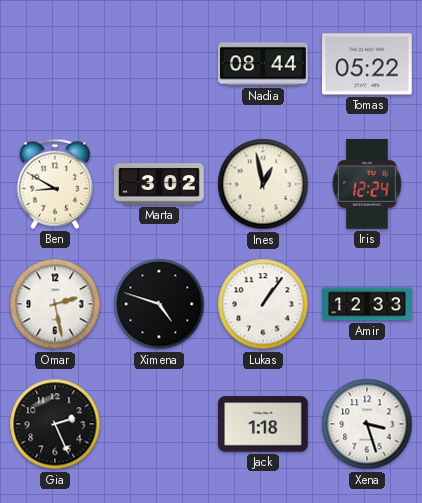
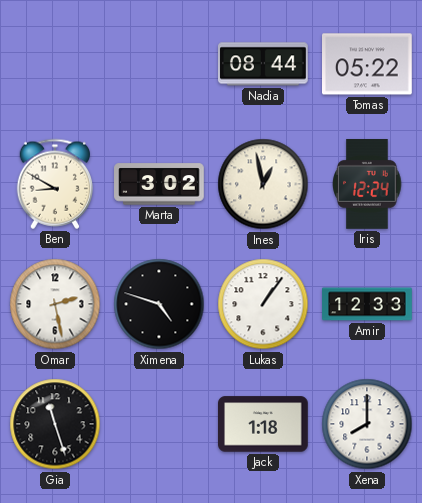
Gia: 2:26 -> 11:27
Xena: 3:27 -> 8:00
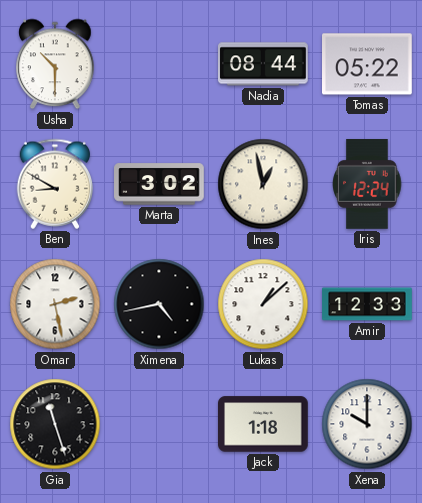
Usha: none -> 10:30
Ximena: 4:48 -> 4:43
Lukas: 1:06 -> 1:08
Xena: 8:00 -> 10:00
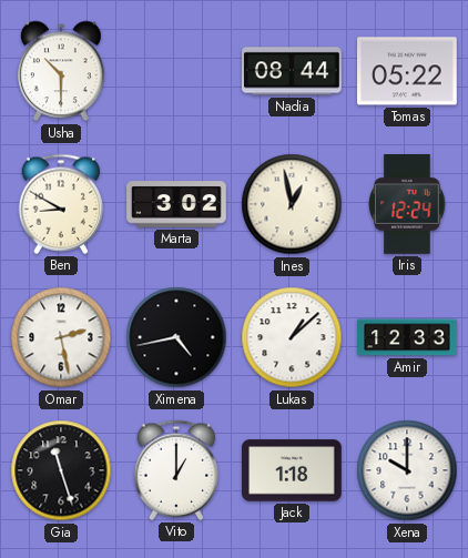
Vito: none -> 1:00
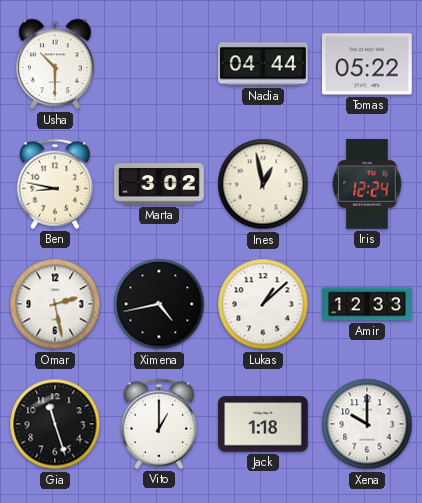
Nadia: 08:44 -> 04:44
Ben: 8:50 -> 8:47
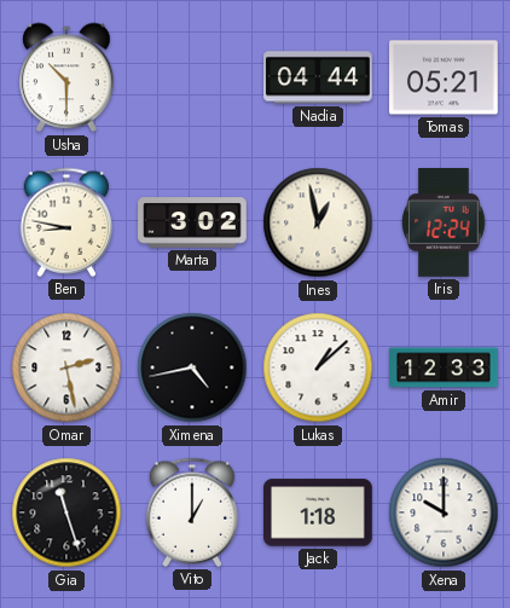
Tomas: 05:22 -> 05:21
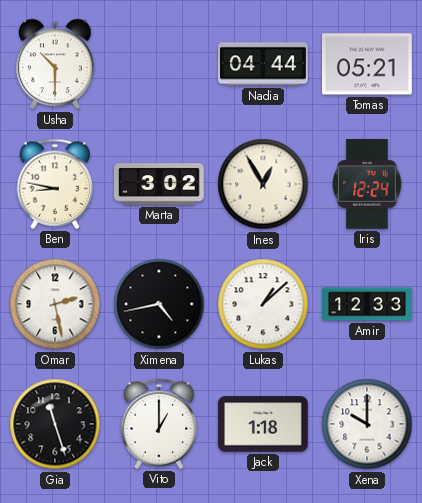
Ines: 12:58 -> 12:55
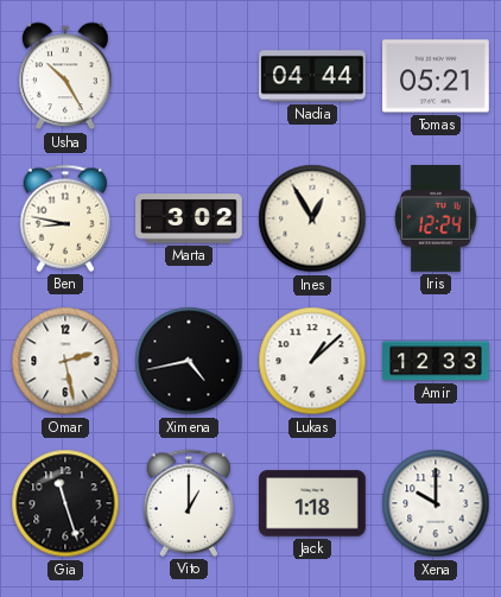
Usha: 10:30 -> 10:25
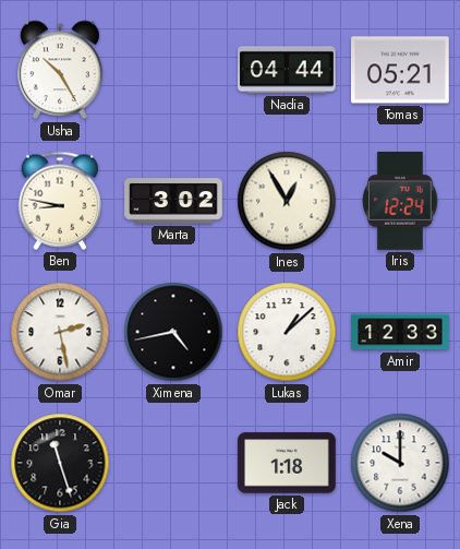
Vito: 1:00 -> none
